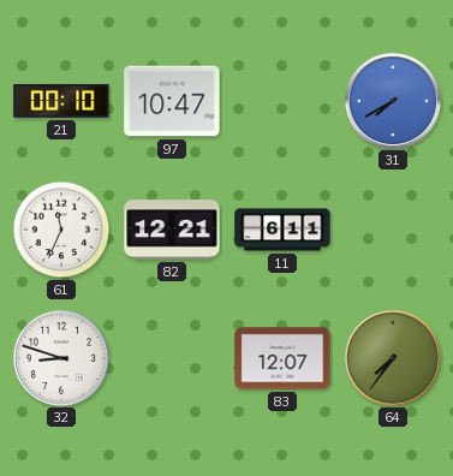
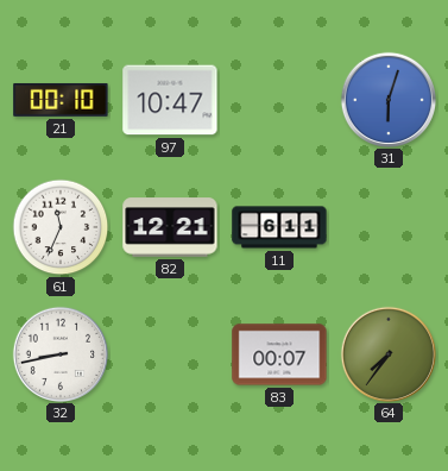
31: 7:40 -> 6:03
32: 8:48 -> 8:43
83: 12:07 -> 00:07
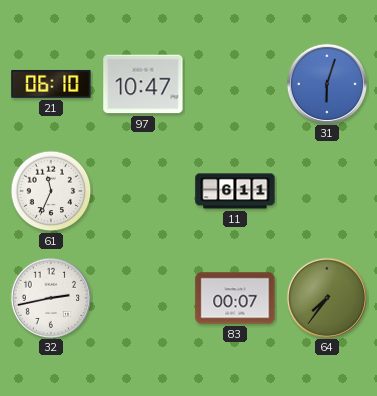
21: 00:10 -> 06:10
82: 12:21 -> none
32: 8:43 -> 2:43
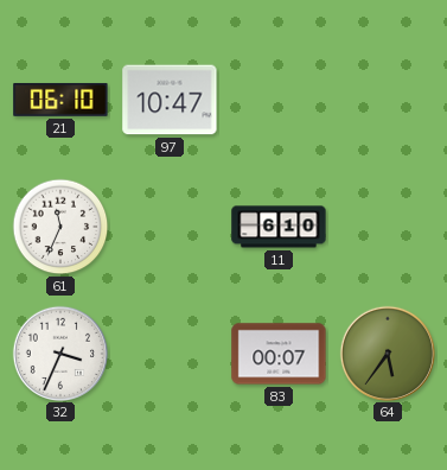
31: 6:03 -> none
11: 6:11 -> 6:10
32: 2:43 -> 3:34
64: 7:36 -> 5:36
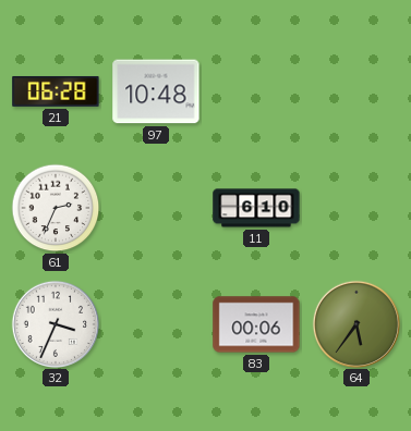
21: 06:10 -> 06:28
97: 10:47 -> 10:48
61: 11:34 -> 2:34
83: 00:07 -> 00:06
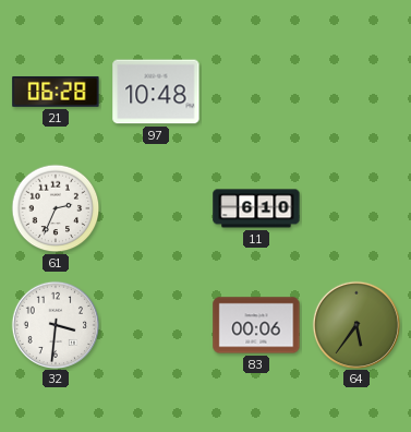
32: 3:34 -> 3:31
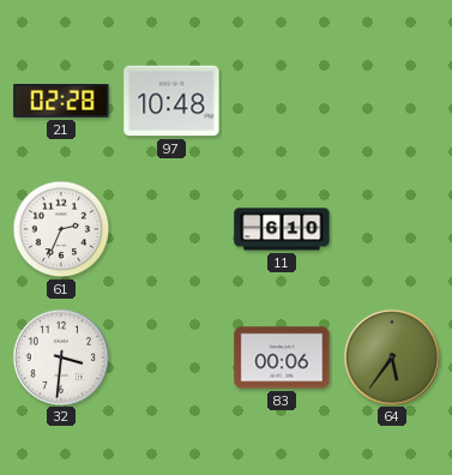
21: 06:28 -> 02:28
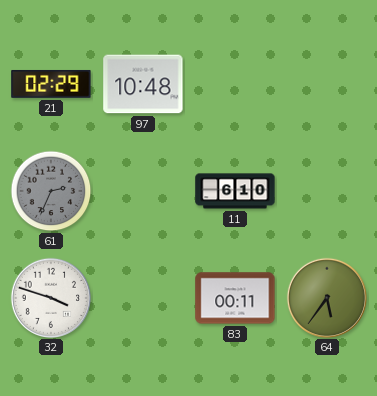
21: 02:28 -> 02:29
61 dial: white -> grey
32: 3:31 -> 3:48
83: 00:06 -> 00:11
